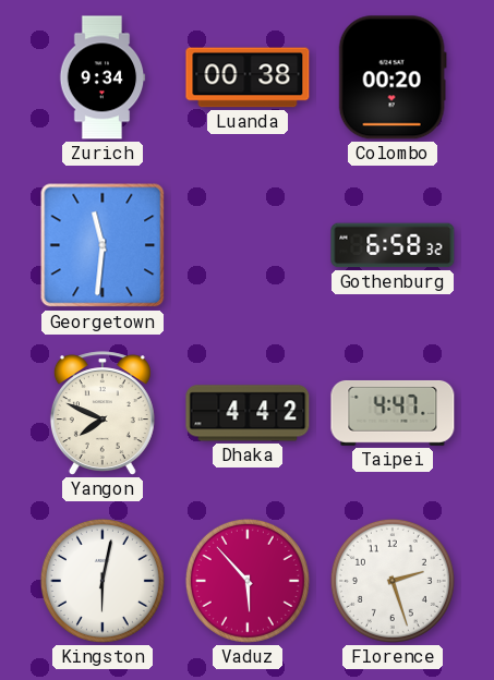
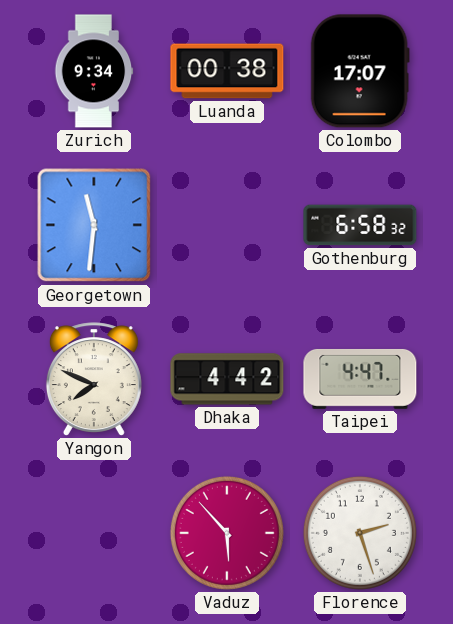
Colombo: 00:20 -> 17:07
Kingston: 6:02 -> none
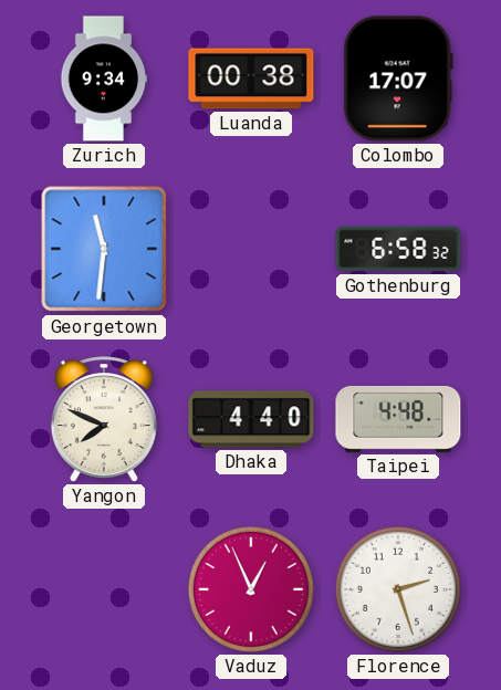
Dhaka: 4:42 -> 4:40
Taipei: 4:47 -> 4:48
Vaduz: 5:53 -> 12:56
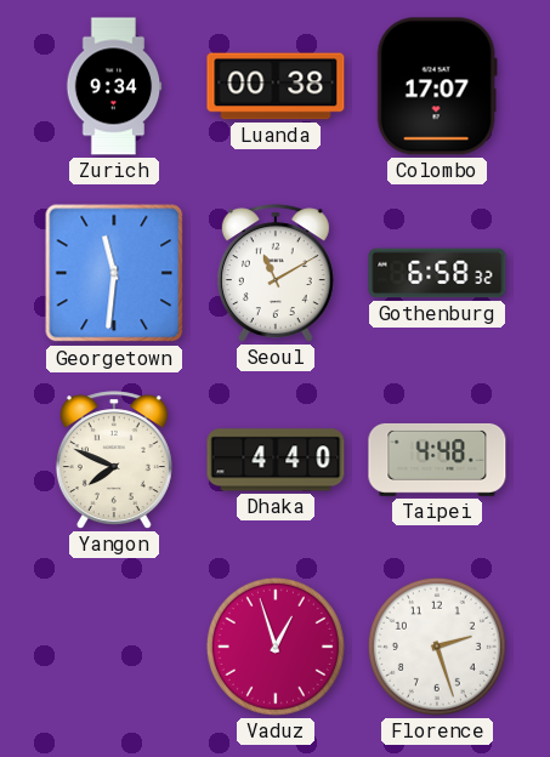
Seoul: none -> 11:10
Vaduz: 12:56 -> 12:57
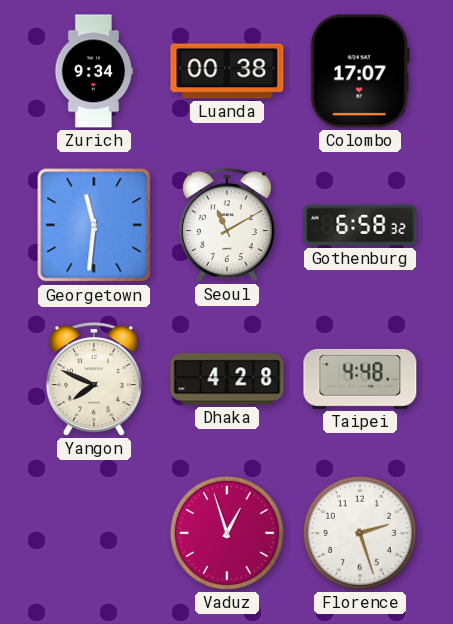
Dhaka: 4:40 -> 4:28
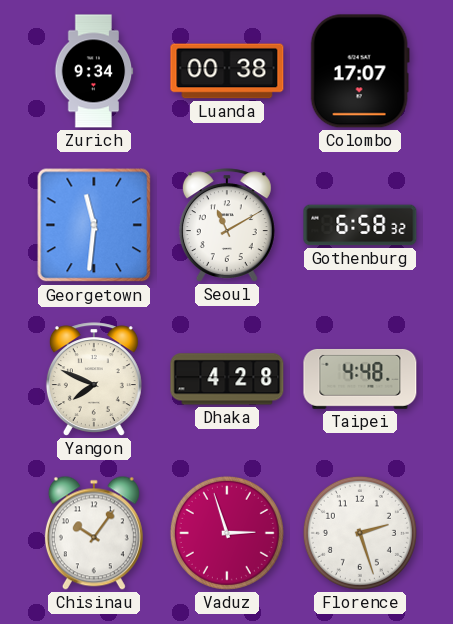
Chisinau: none -> 10:06
Vaduz: 12:57 -> 2:57
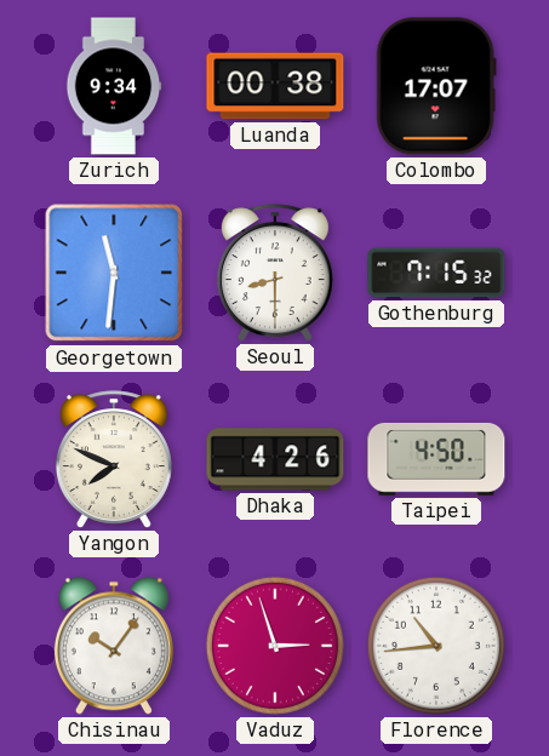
Seoul: 11:10 -> 8:30
Gothenburg: 6:58 -> 7:15
Dhaka: 4:28 -> 4:26
Taipei: 4:48 -> 4:50
Florence: 2:27 -> 10:44
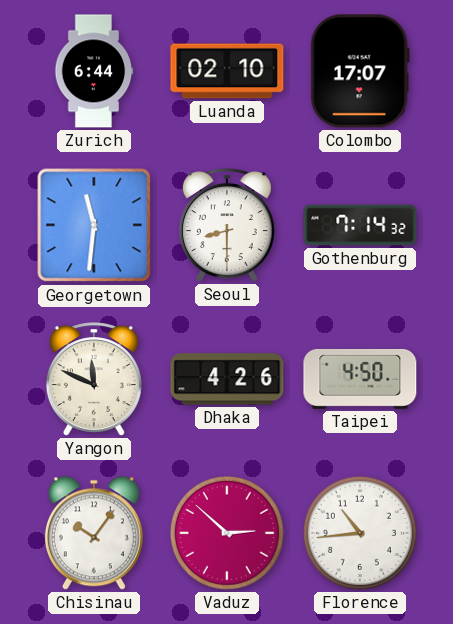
Zurich: 9:34 -> 6:44
Luanda: 00:38 -> 02:10
Gothenburg: 7:15 -> 7:14
Yangon: 7:49 -> 11:49
Vaduz: 2:57 -> 2:52
